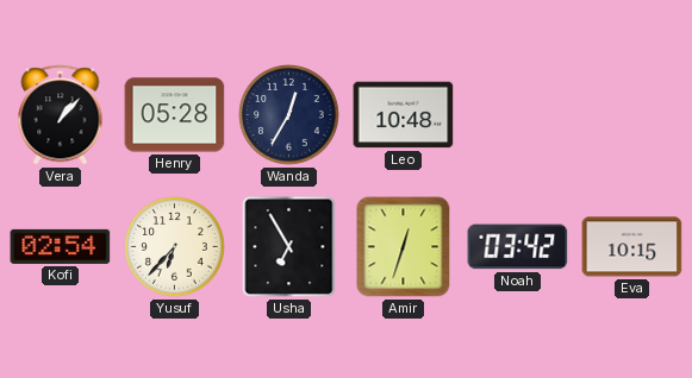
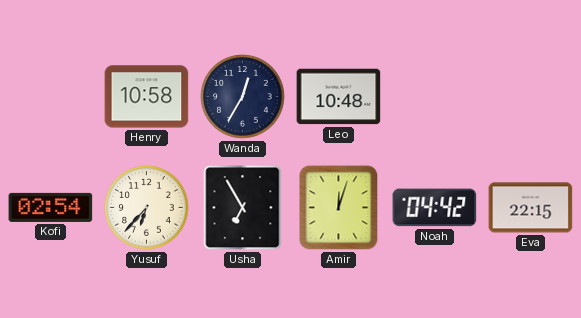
Vera: 1:07 -> none
Henry: 05:28 -> 10:58
Amir: 12:33 -> 12:03
Noah: 03:42 -> 04:42
Eva: 10:15 -> 22:15
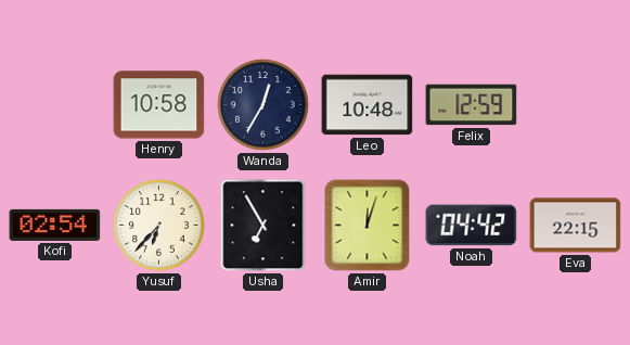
Felix: none -> 12:59
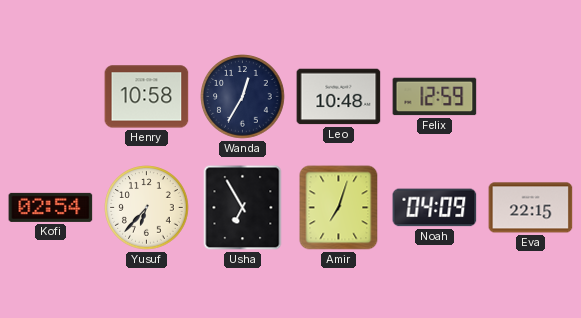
Amir: 12:03 -> 7:03
Noah: 04:42 -> 04:09
